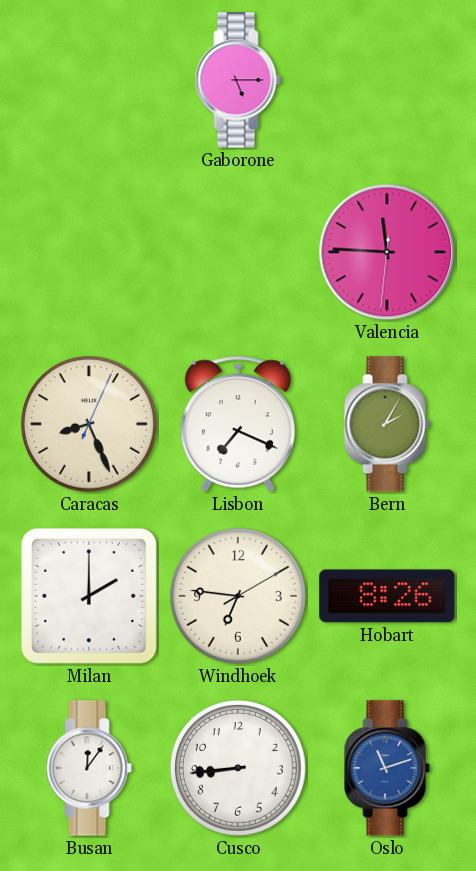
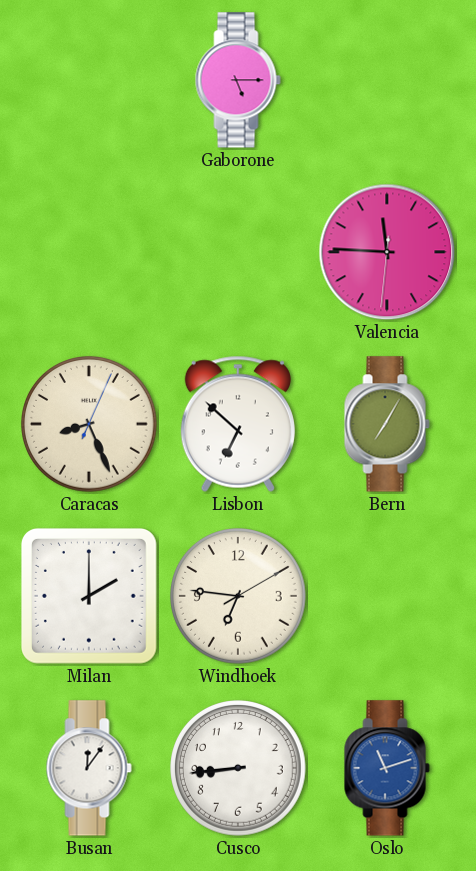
Lisbon: 7:19 -> 6:52
Bern: 2:05 -> 7:05
Hobart: 8:26 -> none
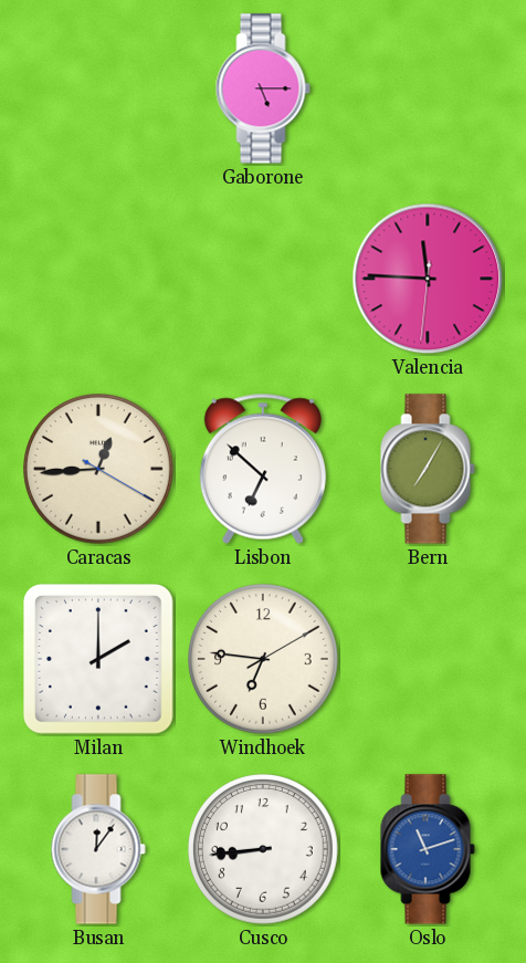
Caracas: 8:26 -> 12:44
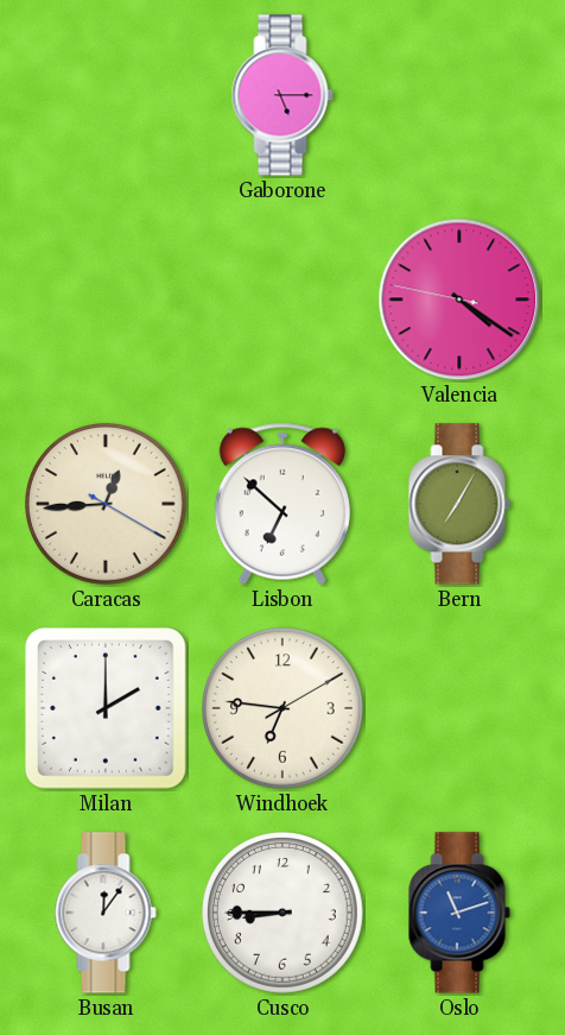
Valencia: 11:45 -> 4:20
Cusco: 8:44 -> 8:45
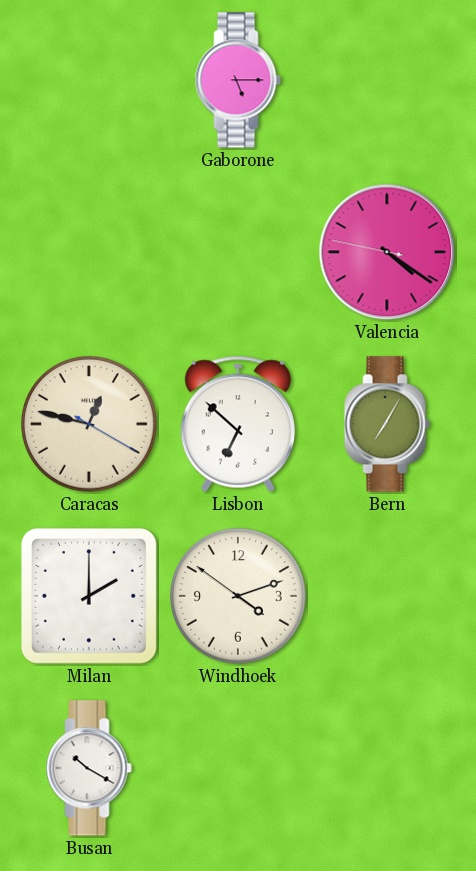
Caracas: 12:44 -> 12:47
Windhoek: 6:46 -> 4:11
Busan: 12:06 -> 10:20
Cusco: 8:45 -> none
Oslo: 11:12 -> none
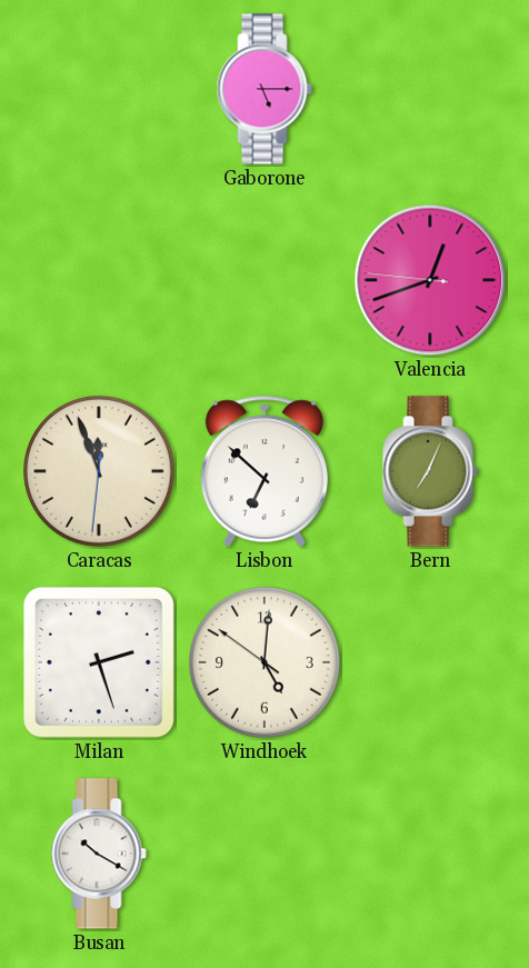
Valencia: 4:20 -> 12:41
Caracas: 12:47 -> 11:56
Bern: 7:05 -> 7:04
Milan: 2:00 -> 2:27
Windhoek: 4:11 -> 5:00
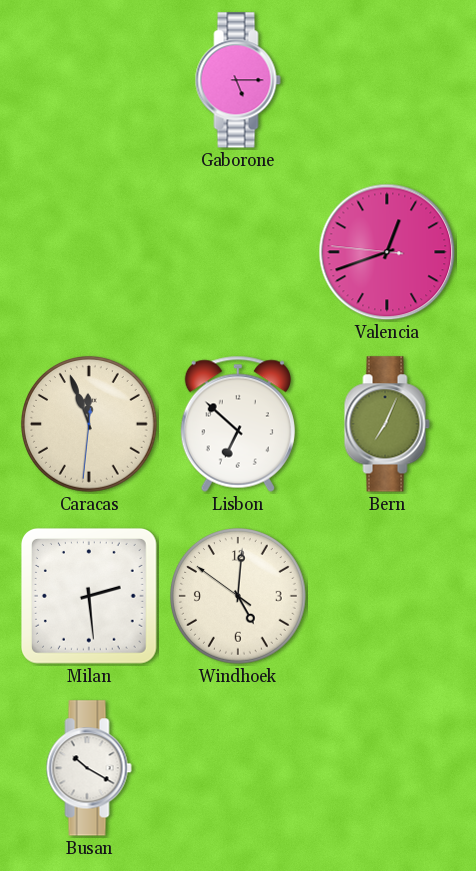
Milan: 2:27 -> 2:29
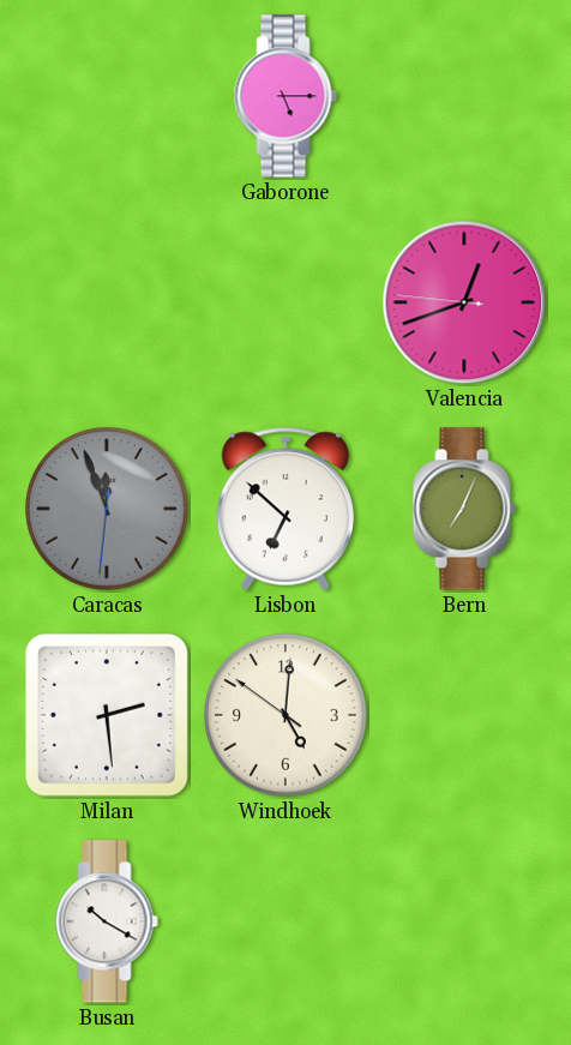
Caracas dial: cream -> grey
